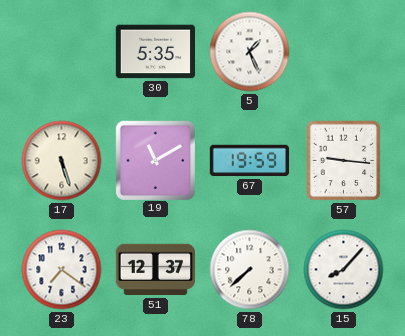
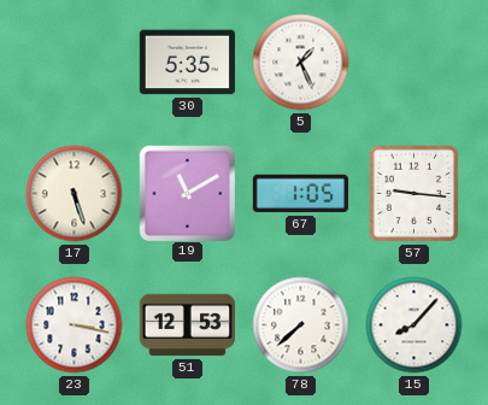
67: 19:59 -> 1:05
23: 7:21 -> 3:17
51: 12:37 -> 12:53
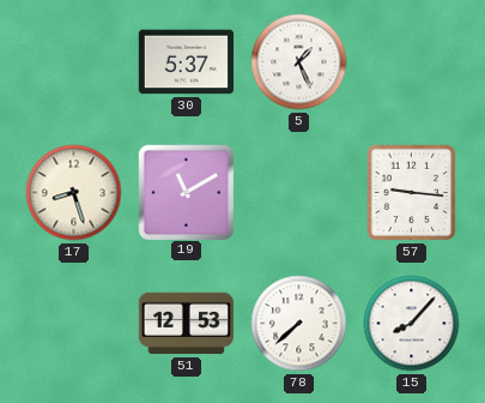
30: 5:35 -> 5:37
17: 5:27 -> 8:27
67: 1:05 -> none
23: 3:17 -> none
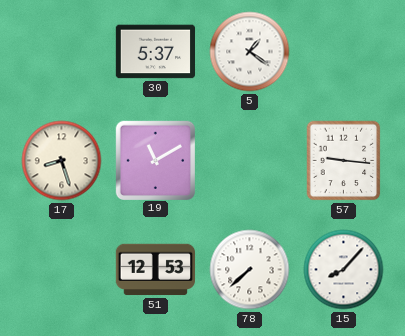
5: 1:26 -> 1:21
